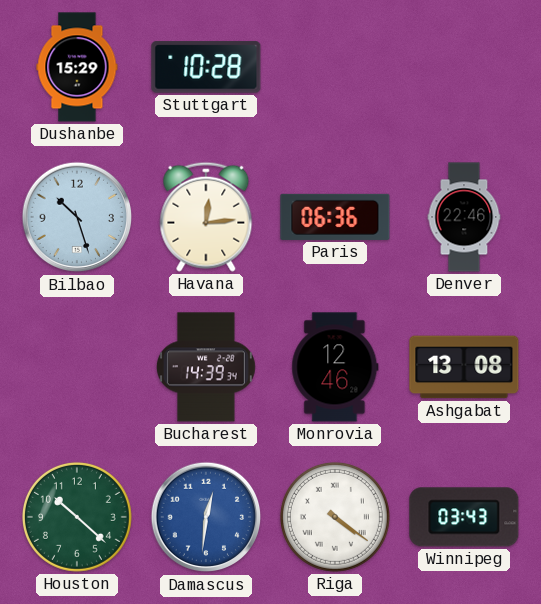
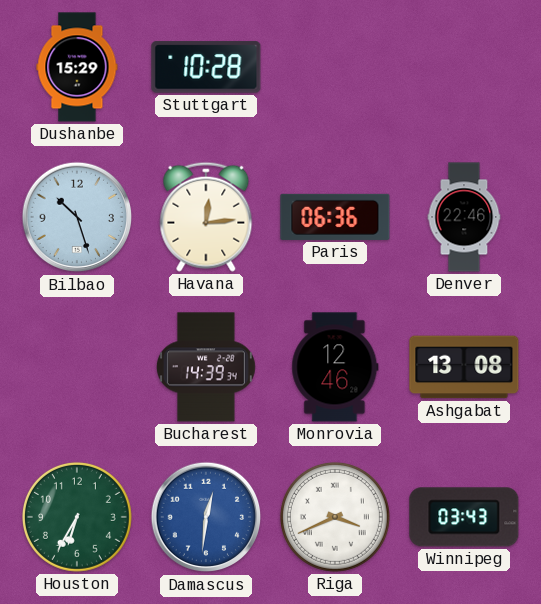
Houston: 10:22 -> 6:35
Riga: 4:21 -> 3:41
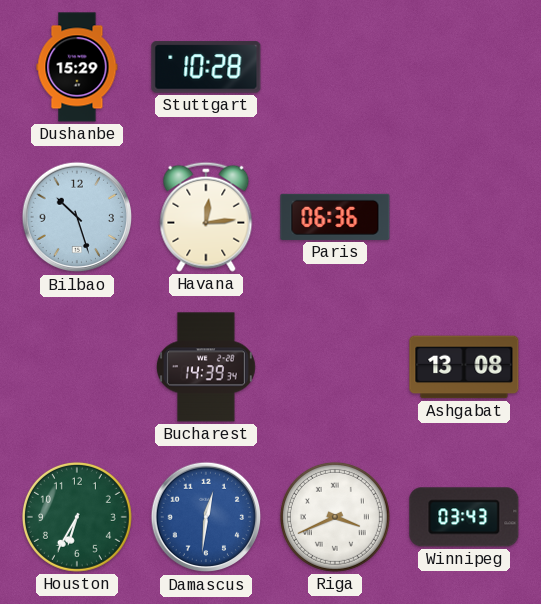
Denver: 22:46 -> none
Monrovia: 12:46 -> none
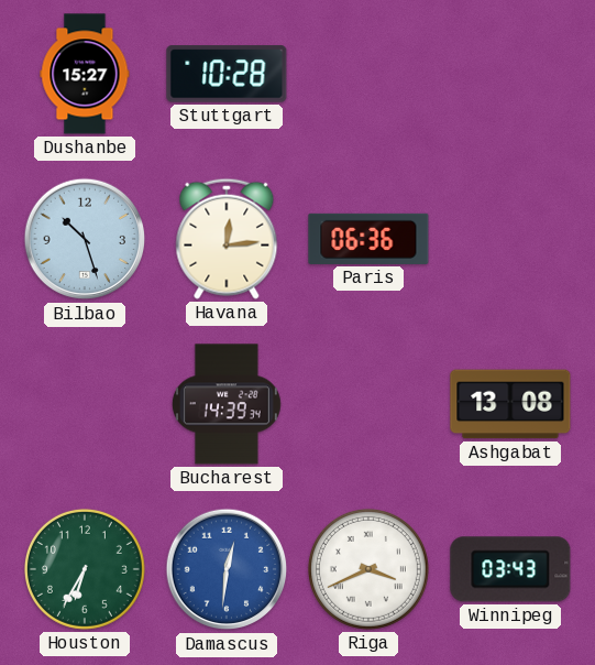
Dushanbe: 15:29 -> 15:27
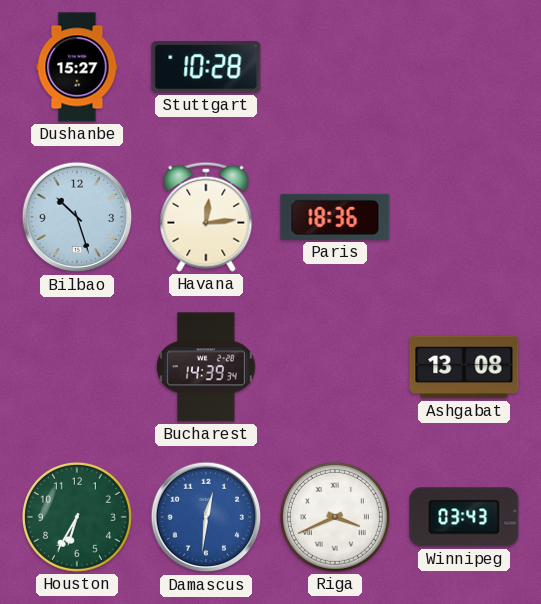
Paris: 06:36 -> 18:36
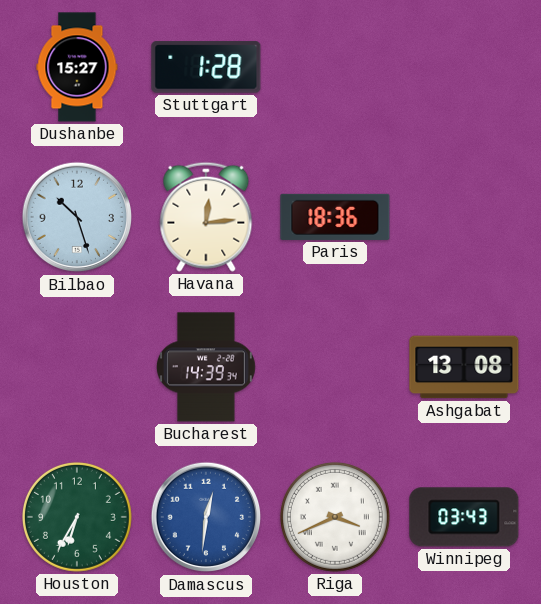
Stuttgart: 10:28 -> 1:28
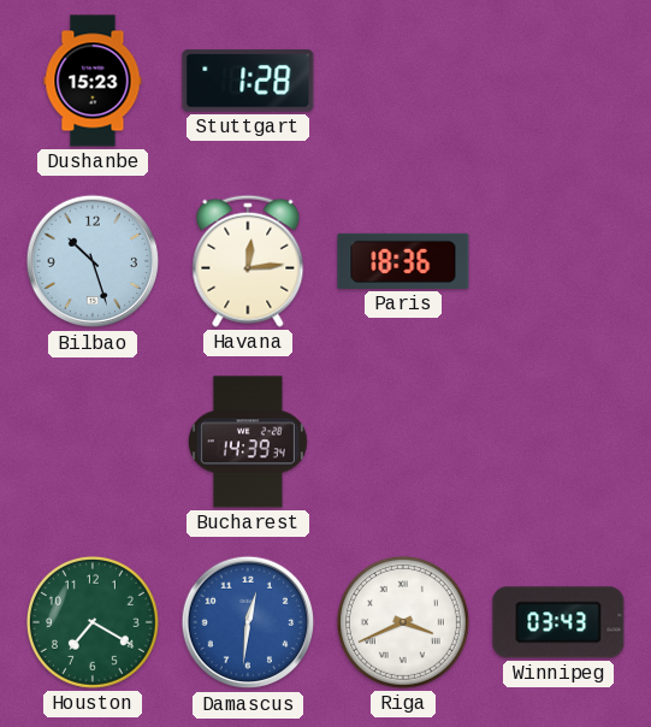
Dushanbe: 15:27 -> 15:23
Ashgabat: 13:08 -> none
Houston: 6:35 -> 7:20
